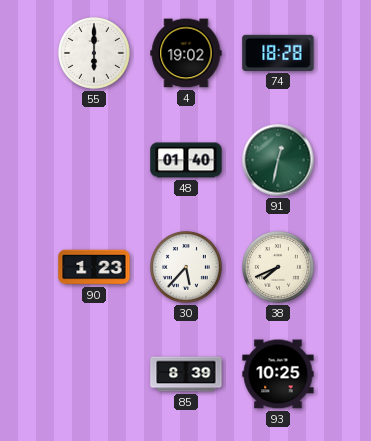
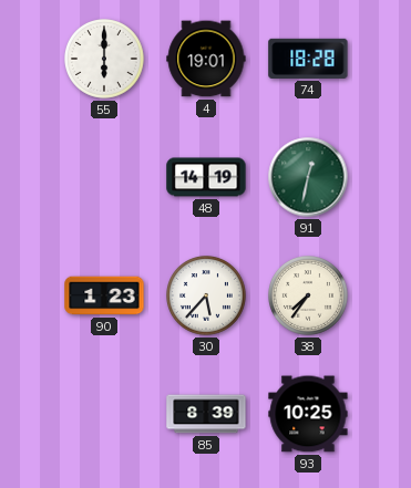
4: 19:02 -> 19:01
48: 01:40 -> 14:19
38: 7:41 -> 7:36
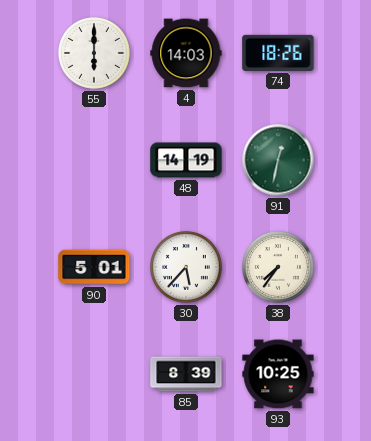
4: 19:01 -> 14:03
74: 18:28 -> 18:26
90: 1:23 -> 5:01
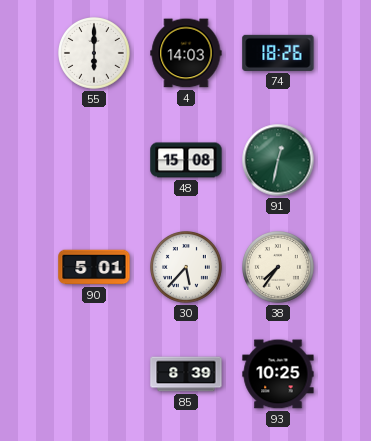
48: 14:19 -> 15:08
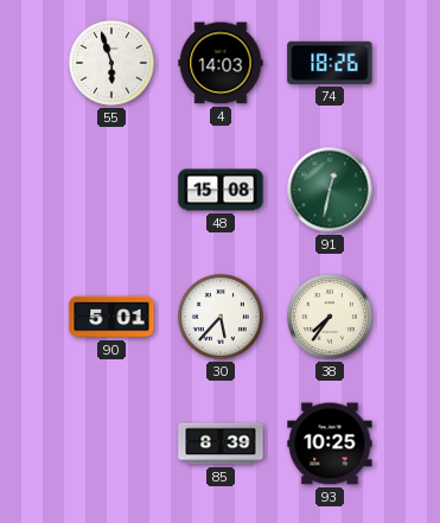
55: 6:00 -> 5:57
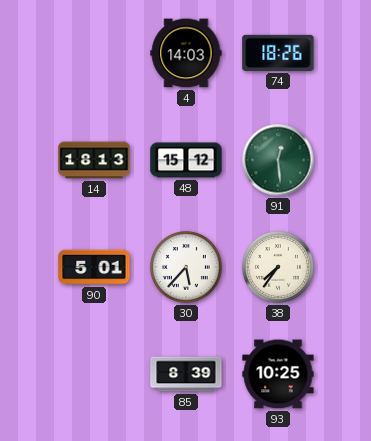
55: 5:57 -> none
14: none -> 18:13
48: 15:08 -> 15:12
91: 12:32 -> 12:29
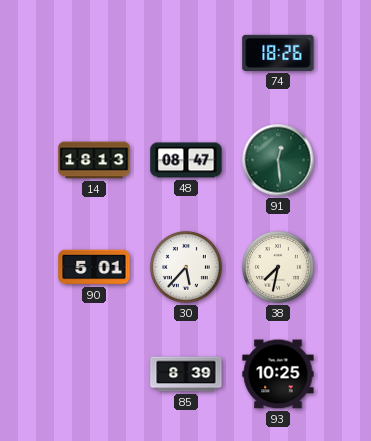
4: 14:03 -> none
48: 15:12 -> 08:47
38: 7:36 -> 7:32
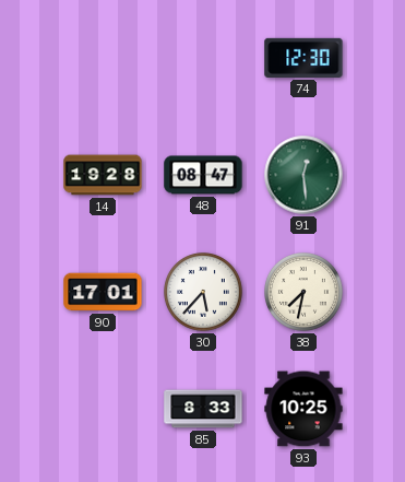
74: 18:26 -> 12:30
14: 18:13 -> 19:28
90: 5:01 -> 17:01
85: 8:39 -> 8:33
